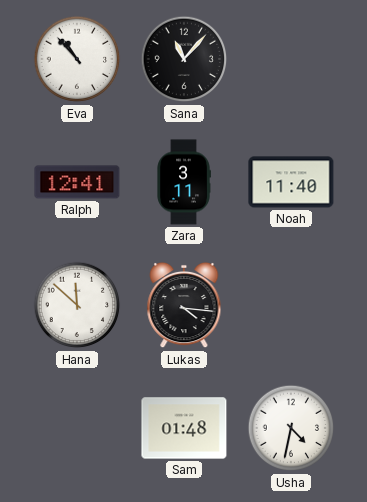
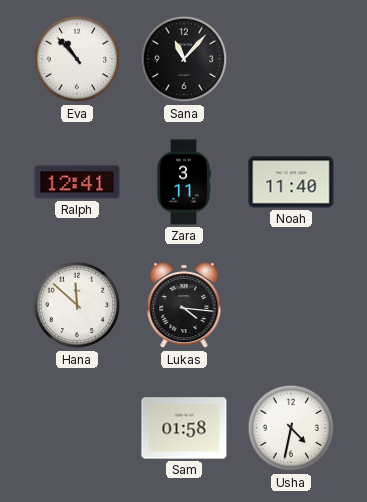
Sam: 01:48 -> 01:58
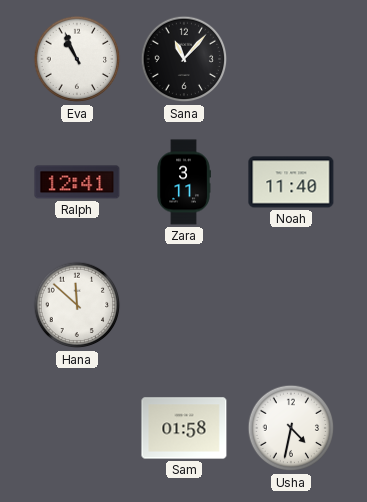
Eva: 10:53 -> 10:56
Lukas: 4:16 -> none
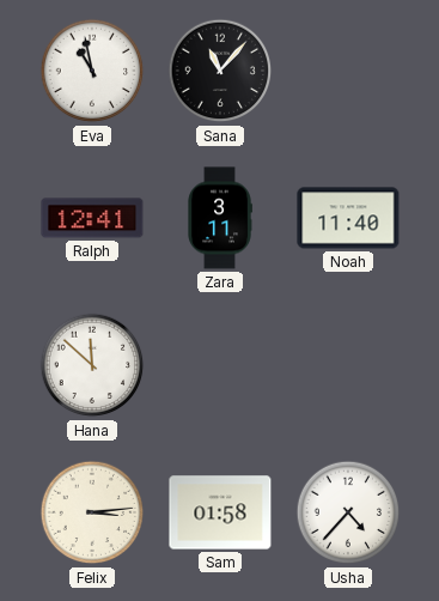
Eva: 10:56 -> 10:58
Felix: none -> 3:14
Usha: 4:32 -> 4:37
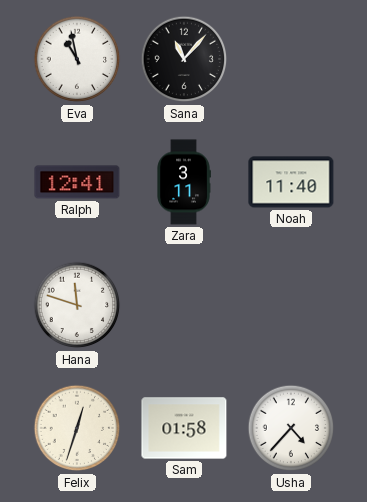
Hana: 11:52 -> 11:48
Felix: 3:14 -> 12:33
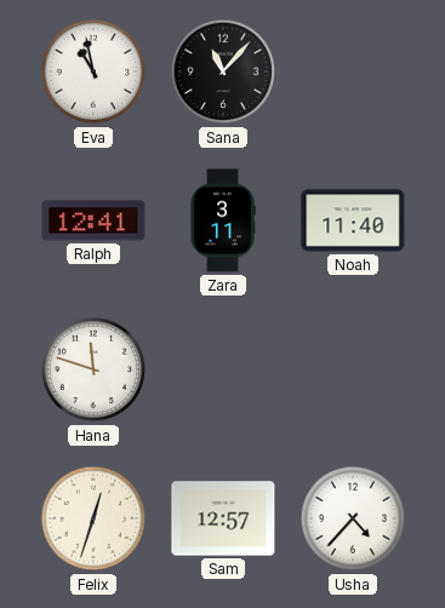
Sam: 01:58 -> 12:57
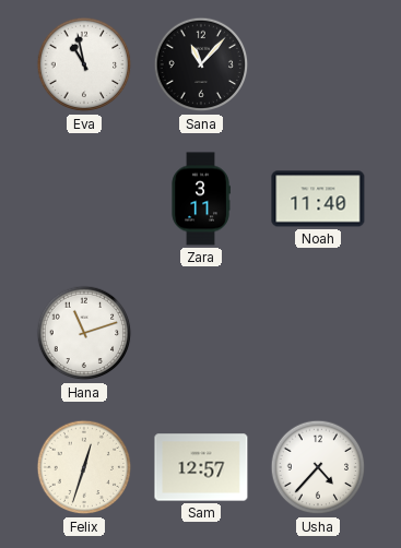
Ralph: 12:41 -> none
Hana: 11:48 -> 11:12
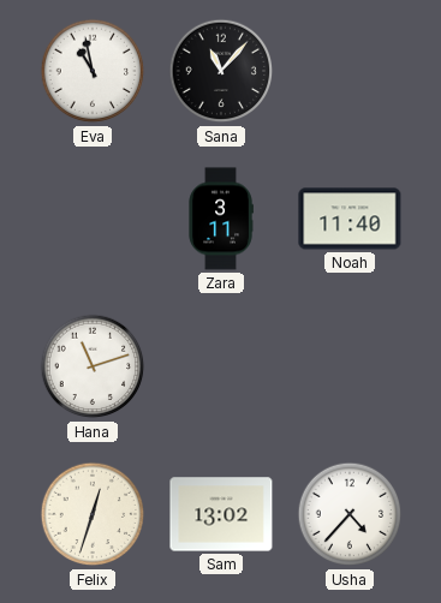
Sam: 12:57 -> 13:02
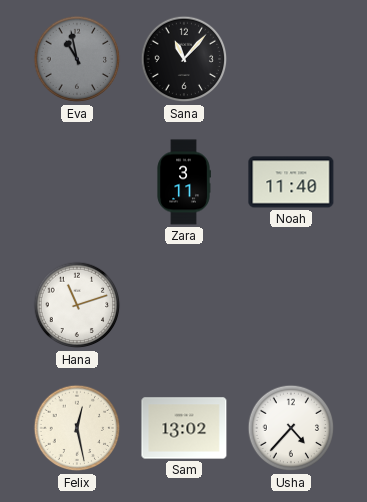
Eva dial: white -> grey
Felix: 12:33 -> 12:28
